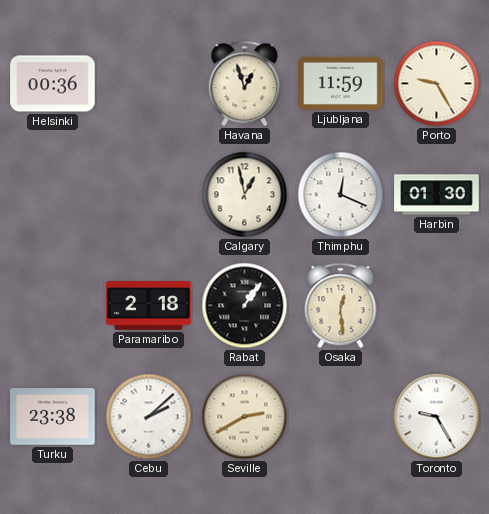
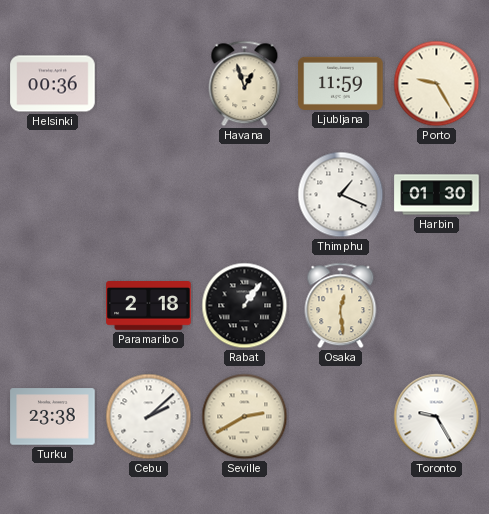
Calgary: 12:58 -> none
Thimphu: 12:19 -> 1:19
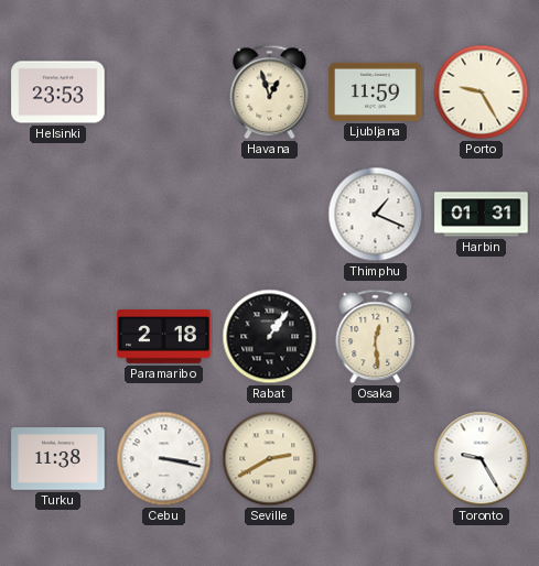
Helsinki: 00:36 -> 23:53
Harbin: 01:30 -> 01:31
Turku: 23:38 -> 11:38
Cebu: 2:08 -> 3:17
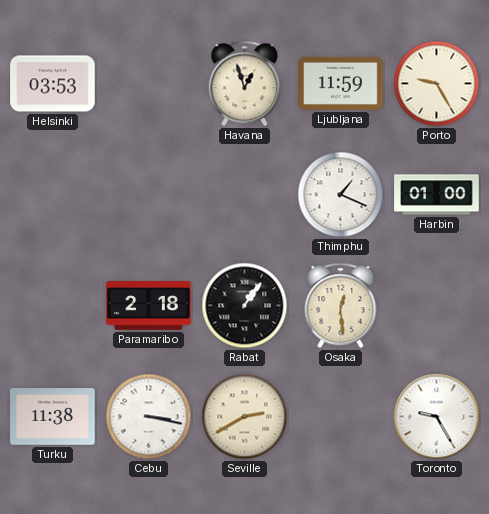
Helsinki: 23:53 -> 03:53
Harbin: 01:31 -> 01:00
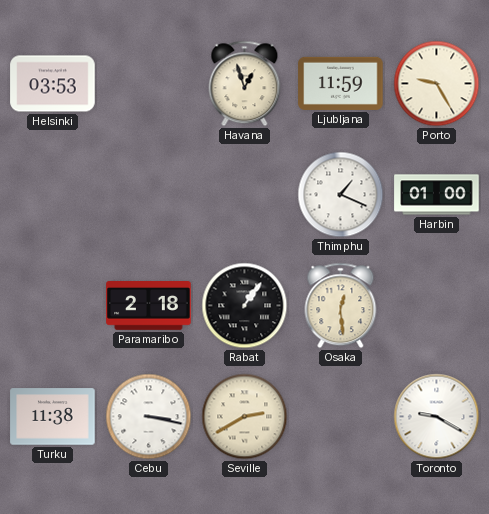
Toronto: 9:25 -> 9:20
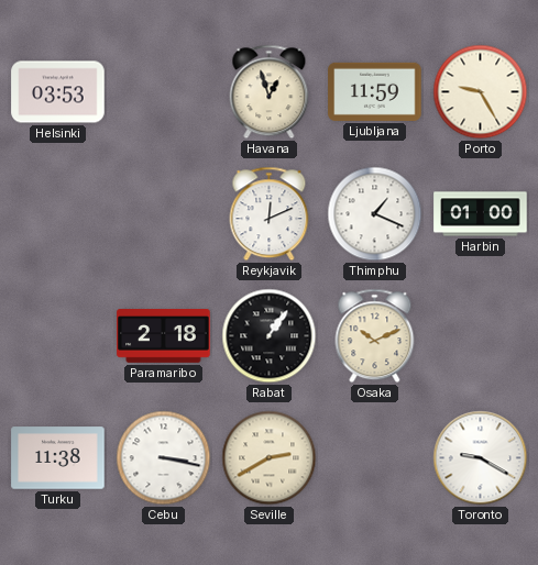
Reykjavik: none -> 12:11
Osaka: 12:29 -> 10:11
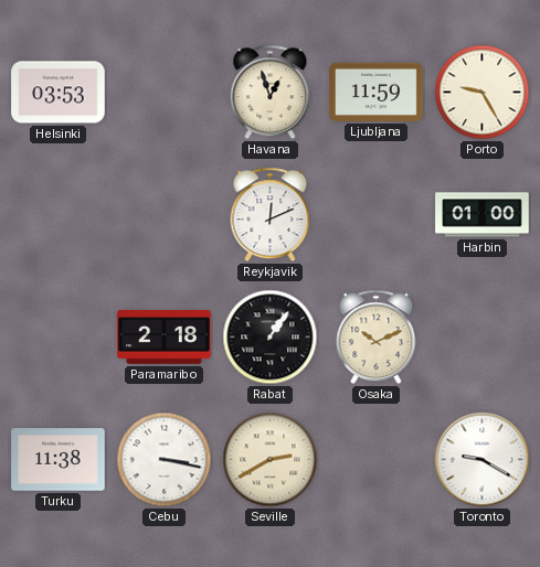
Thimphu: 1:19 -> none
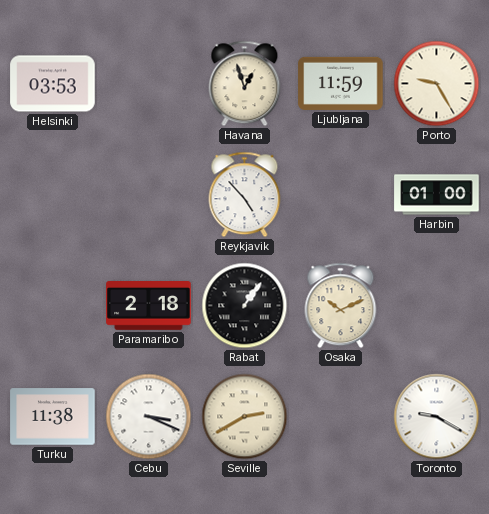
Reykjavik: 12:11 -> 4:53
Cebu: 3:17 -> 3:19
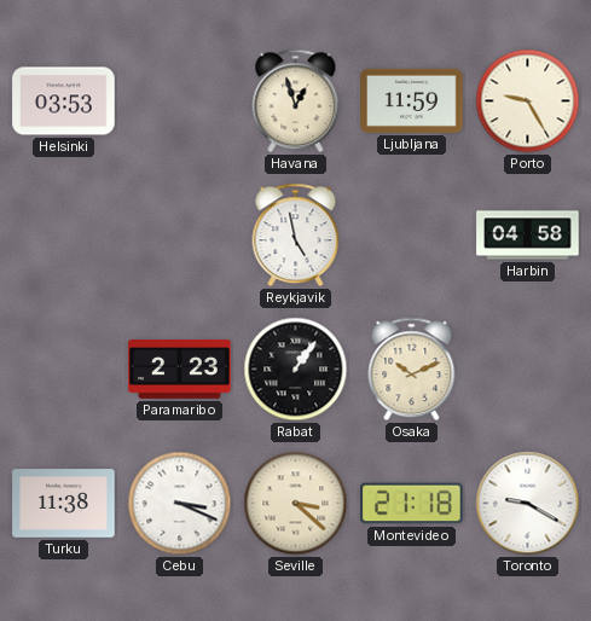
Reykjavik: 4:53 -> 4:58
Harbin: 01:00 -> 04:58
Paramaribo: 2:18 -> 2:23
Seville: 2:40 -> 3:22
Montevideo: none -> 21:18
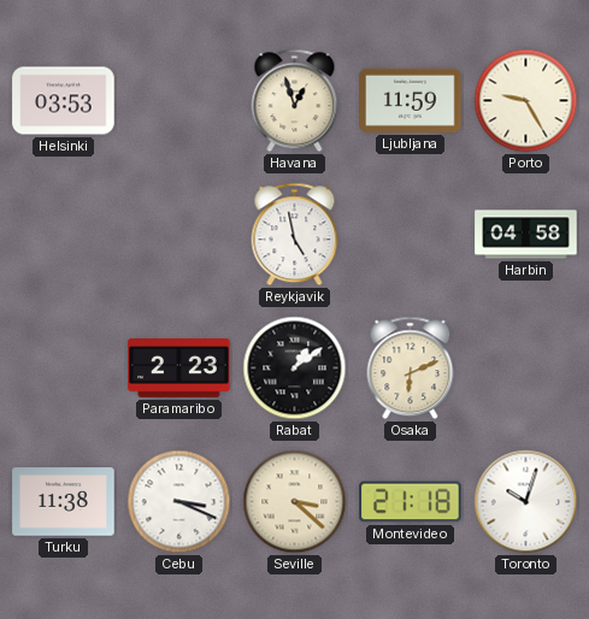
Rabat: 1:06 -> 1:09
Osaka: 10:11 -> 6:11
Toronto: 9:20 -> 10:03
